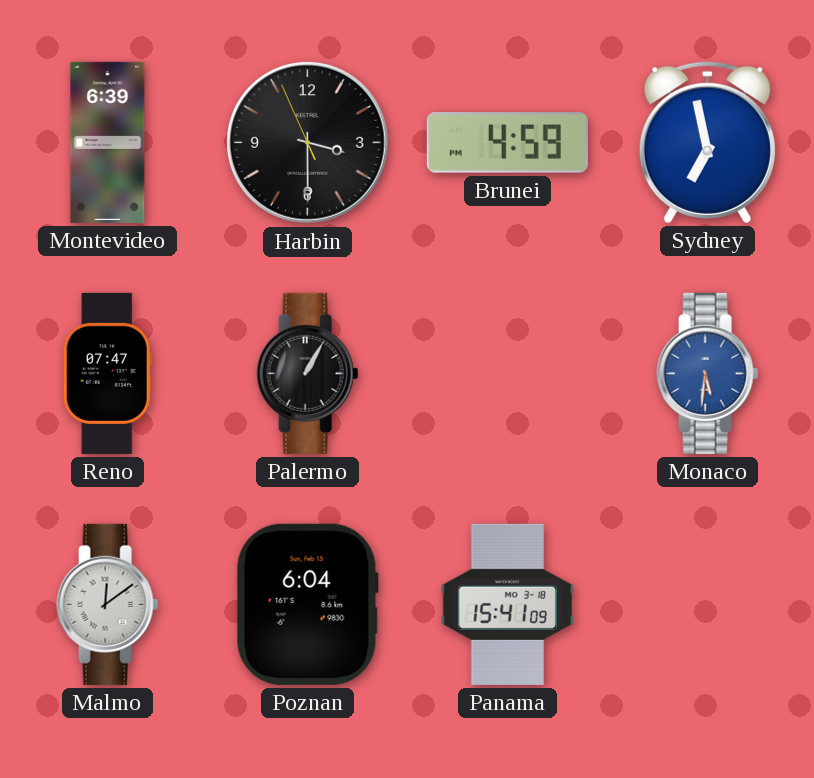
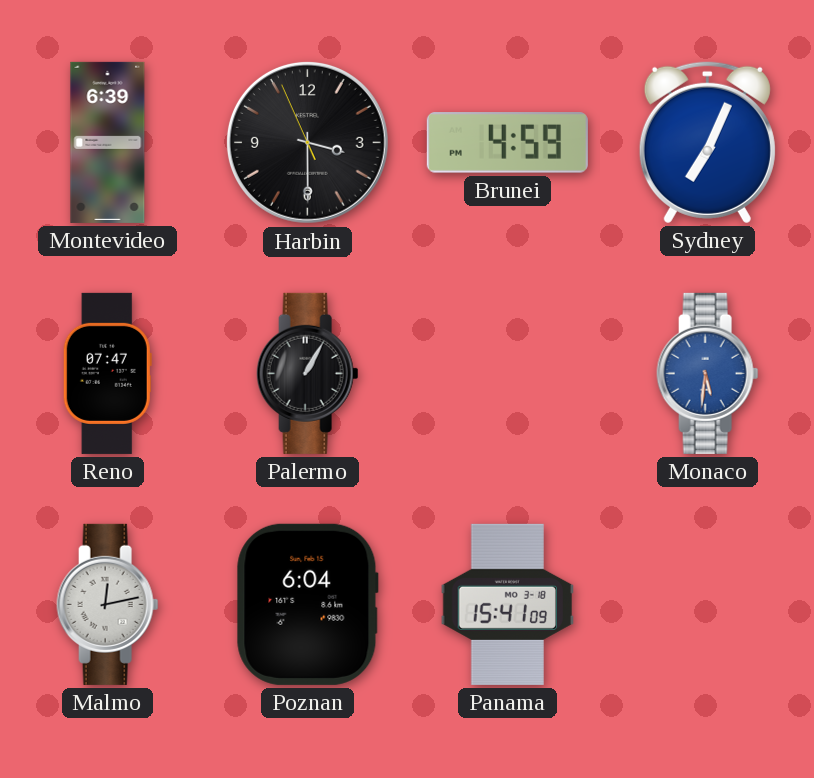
Sydney: 6:58 -> 7:04
Malmo: 12:09 -> 12:13
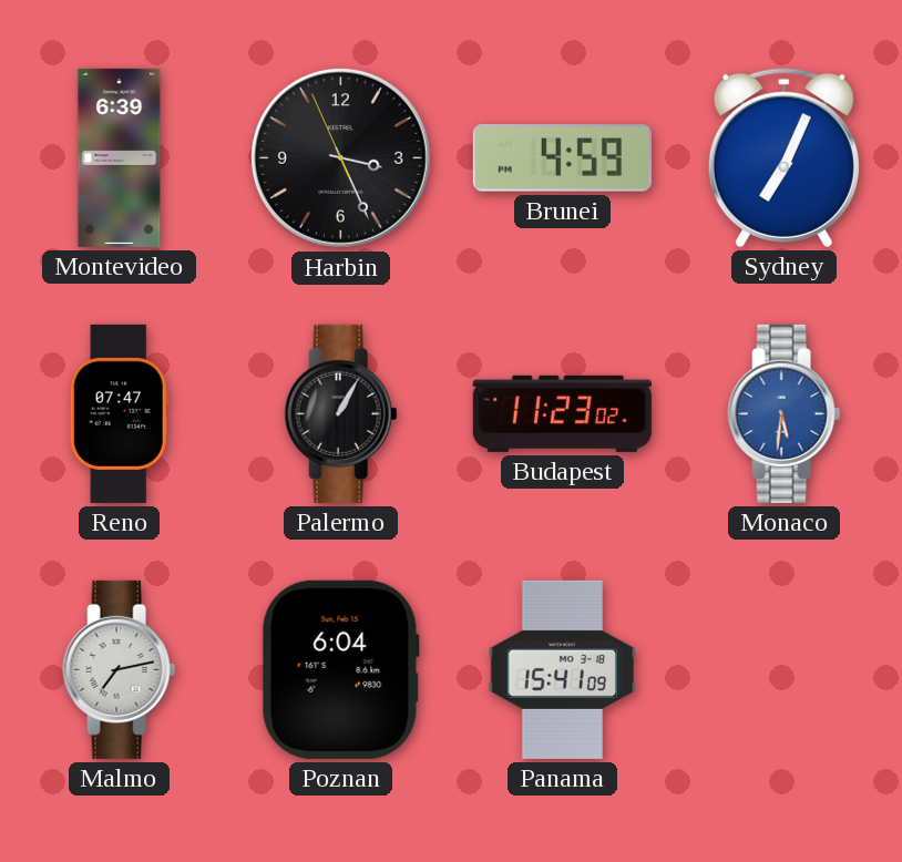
Harbin: 3:29 -> 3:25
Budapest: none -> 11:23
Malmo: 12:13 -> 7:13
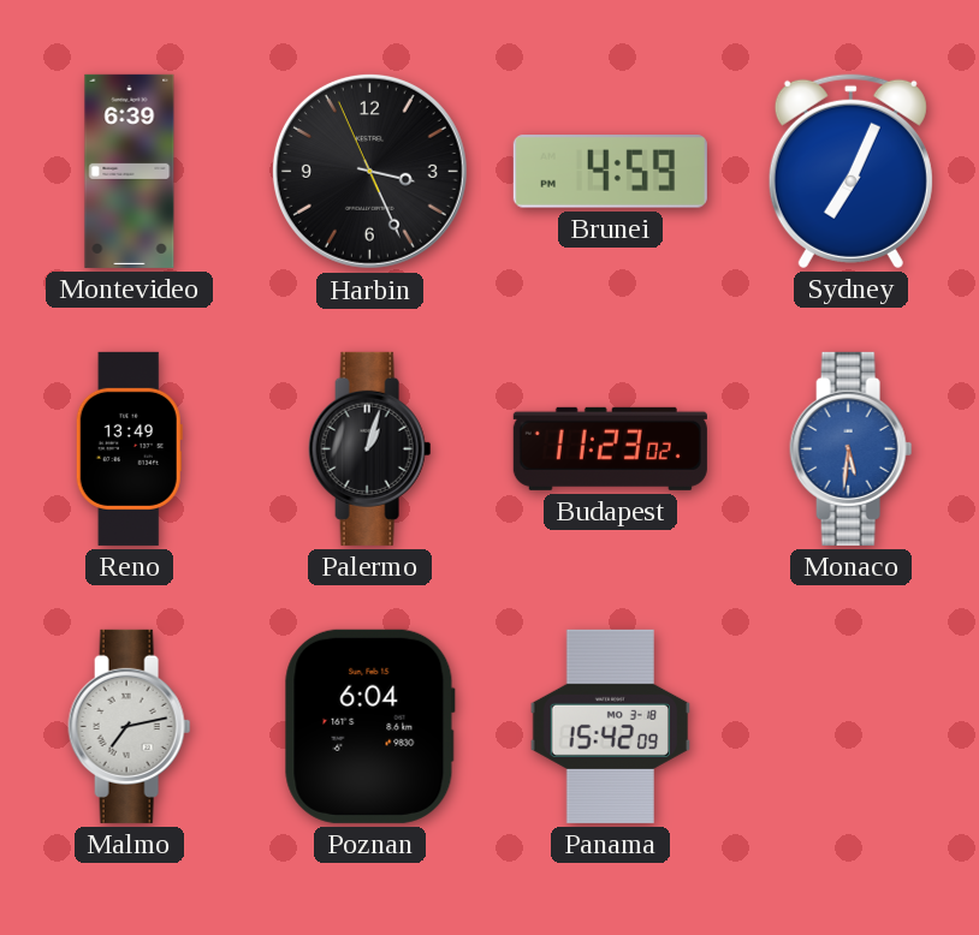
Reno: 07:47 -> 13:49
Palermo: 1:05 -> 1:03
Panama: 15:41 -> 15:42
